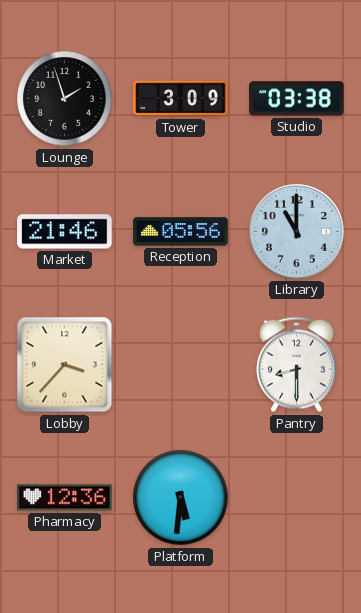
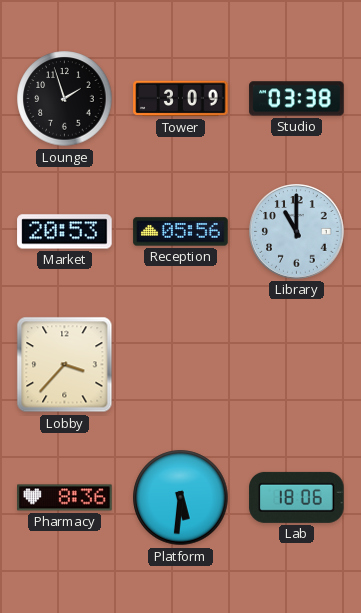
Market: 21:46 -> 20:53
Pantry: 8:30 -> none
Pharmacy: 12:36 -> 8:36
Lab: none -> 18:06
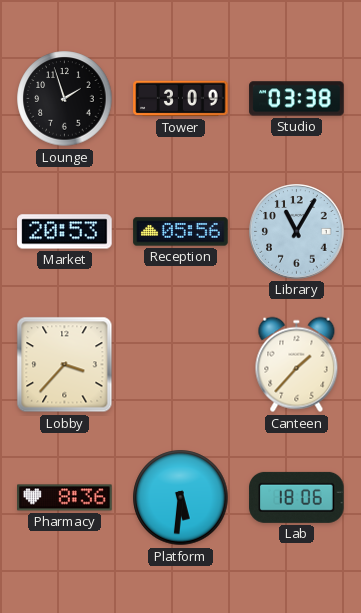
Library: 11:00 -> 11:05
Canteen: none -> 1:37
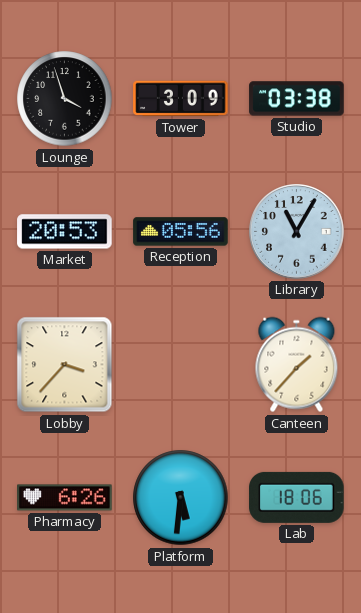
Lounge: 1:57 -> 3:57
Pharmacy: 8:36 -> 6:26
